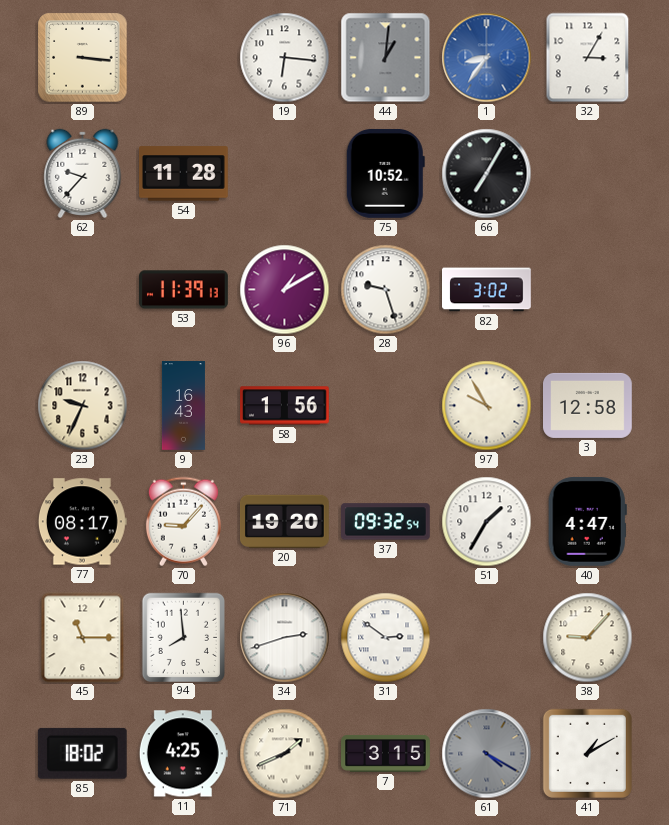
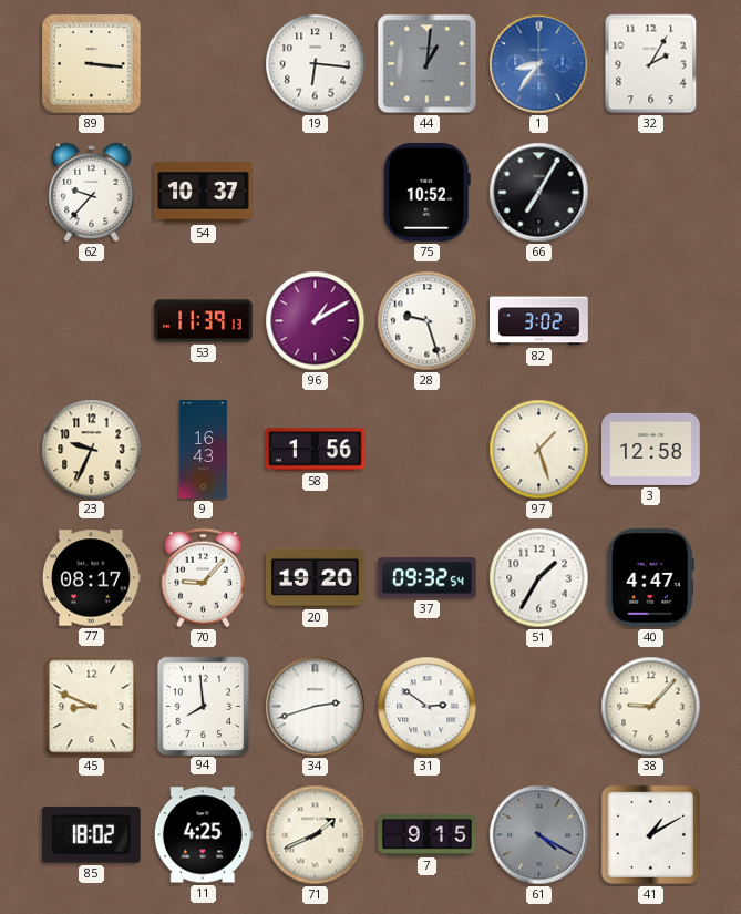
32: 3:05 -> 2:05
54: 11:28 -> 10:37
97: 9:55 -> 1:27
45: 11:15 -> 8:49
7: 3:15 -> 9:15
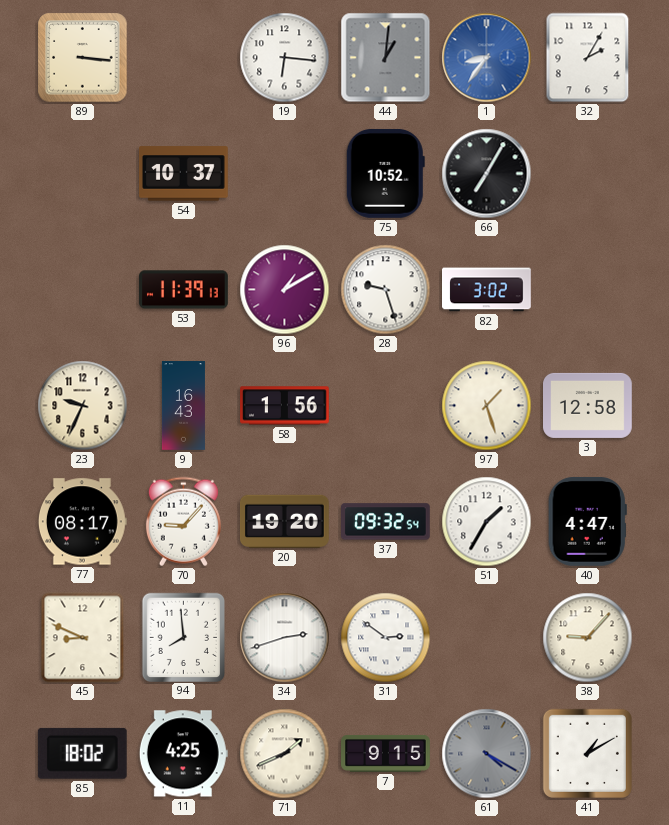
62: 9:37 -> none
